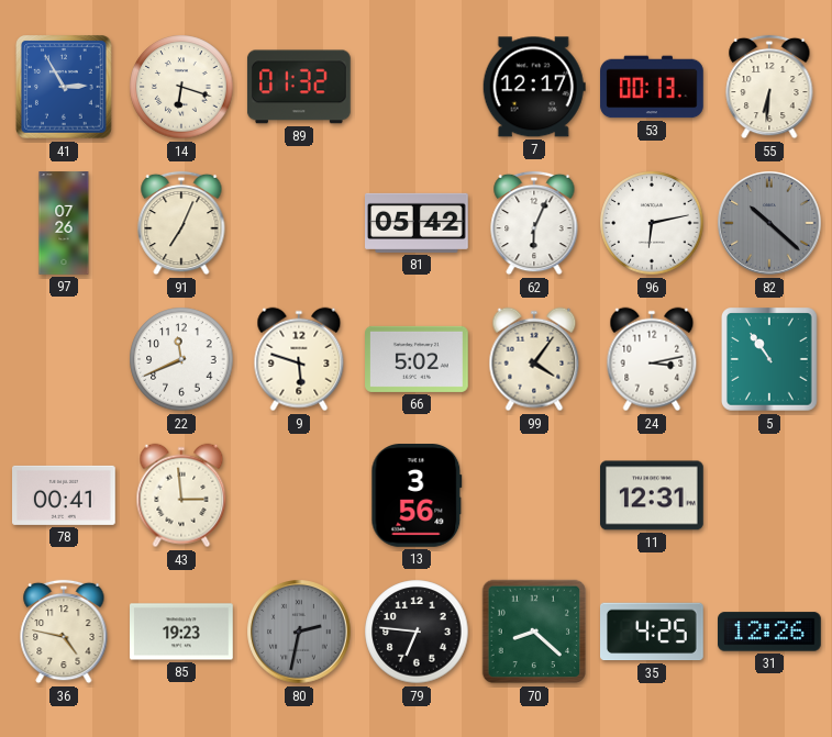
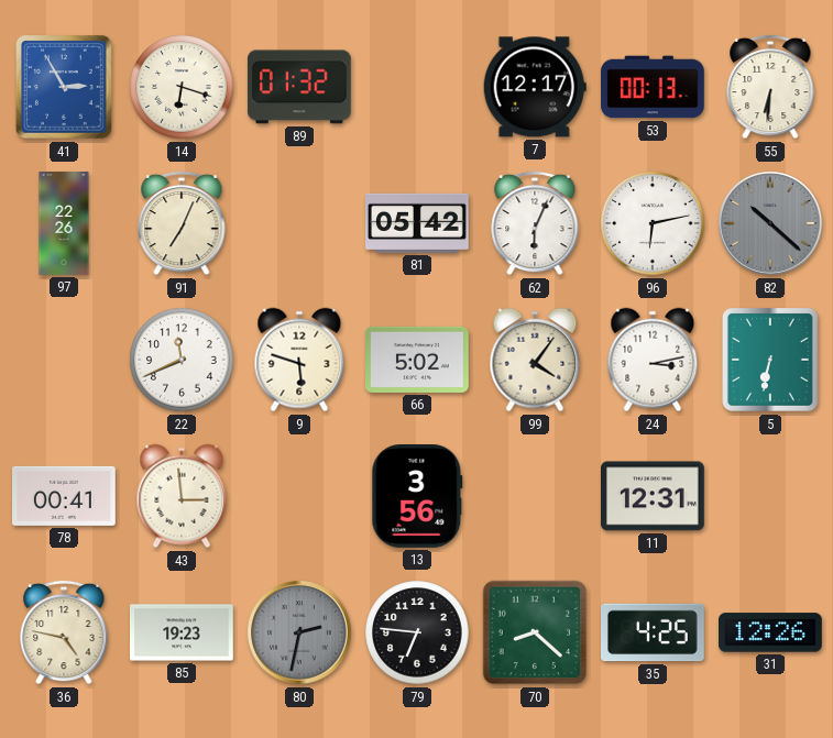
97: 07:26 -> 22:26
5: 10:54 -> 6:32
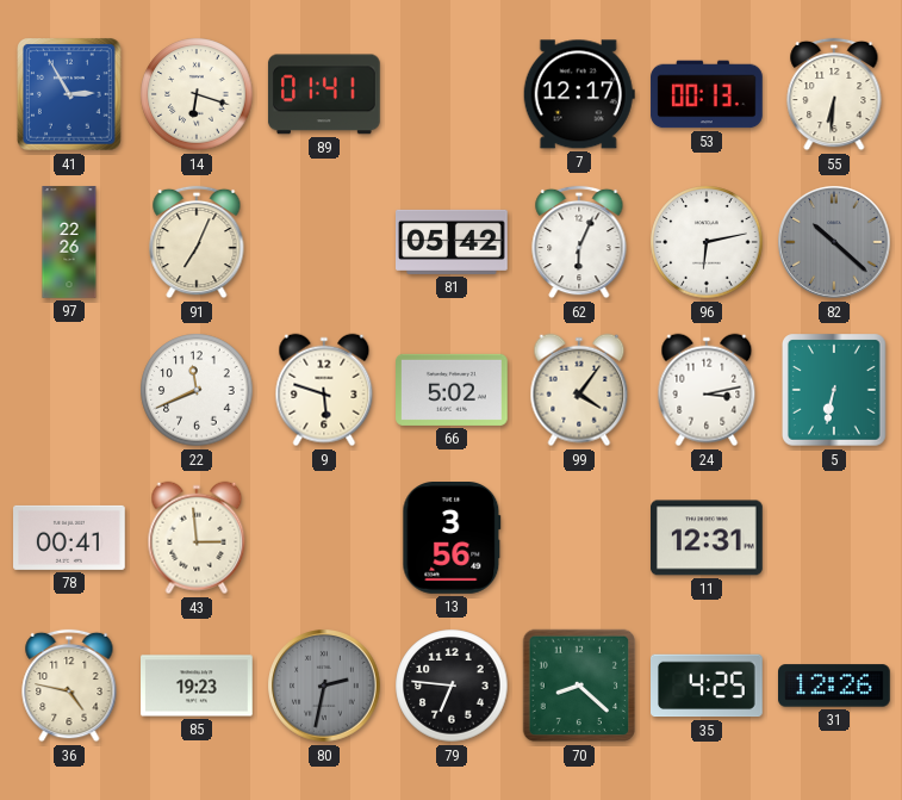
89: 01:32 -> 01:41
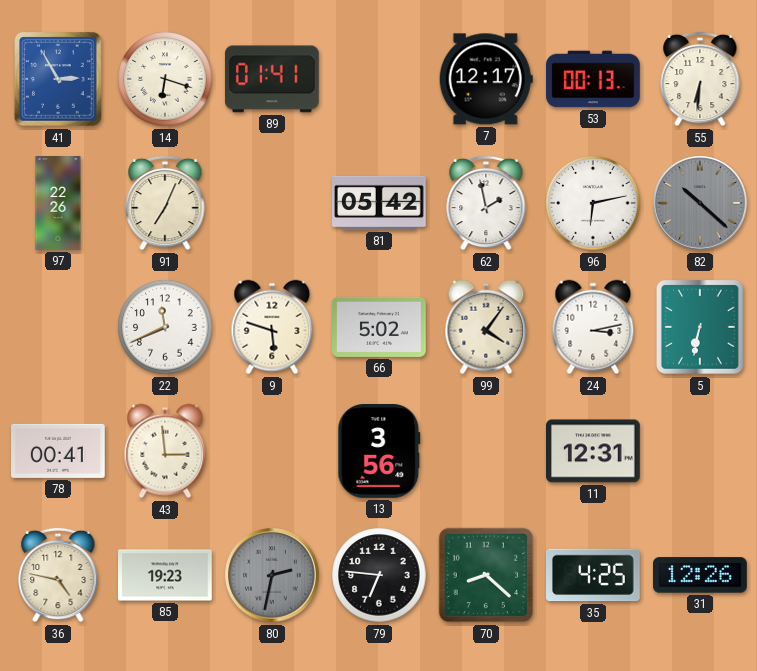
62: 6:04 -> 1:58
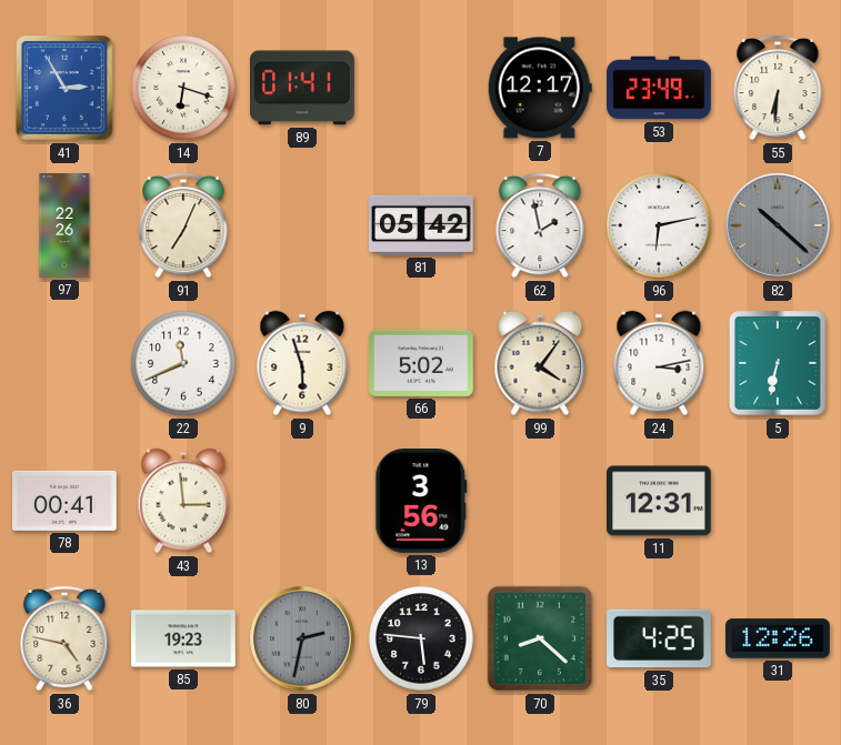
53: 00:13 -> 23:49
9: 5:48 -> 5:57
79: 6:46 -> 5:46
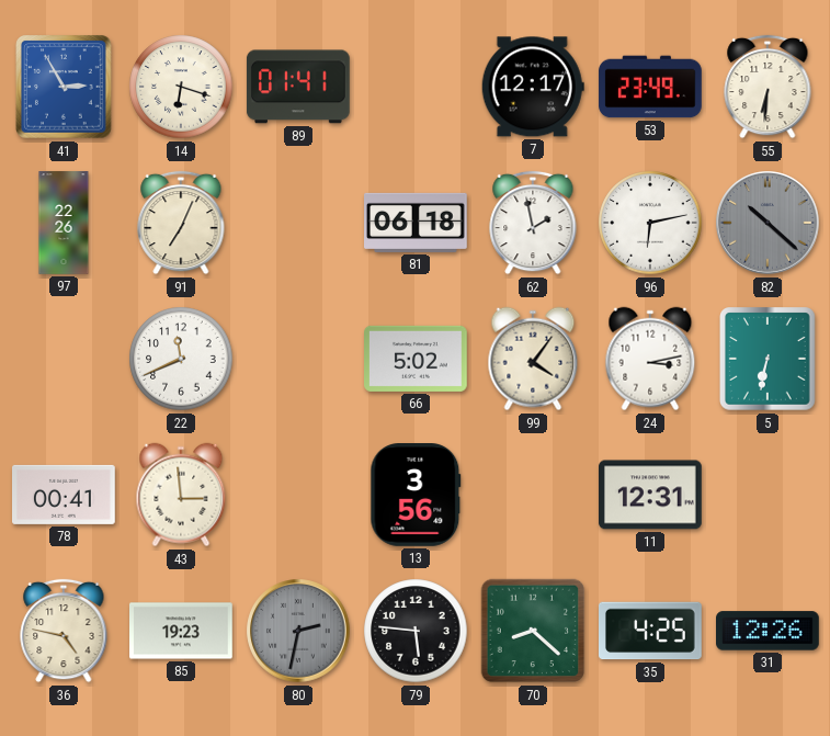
81: 05:42 -> 06:18
9: 5:57 -> none
